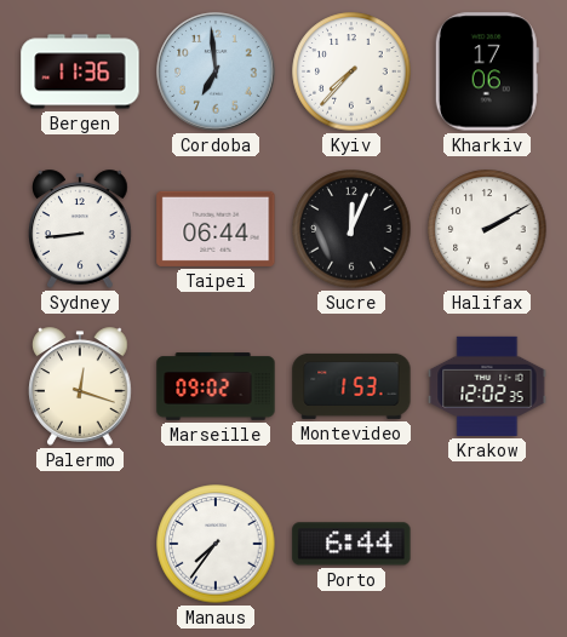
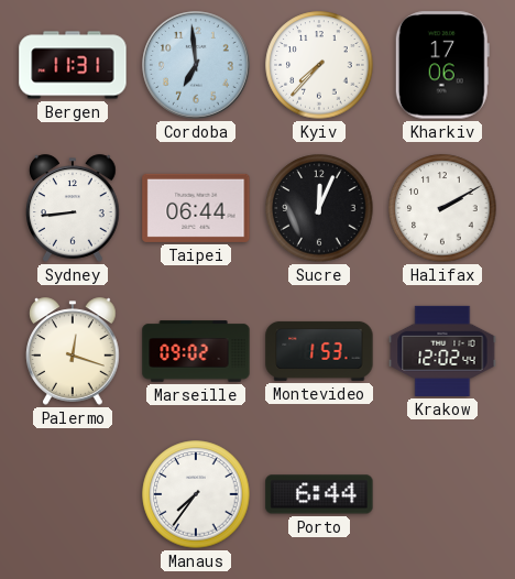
Bergen: 11:36 -> 11:31
Krakow: 12:02:35 -> 12:02:44
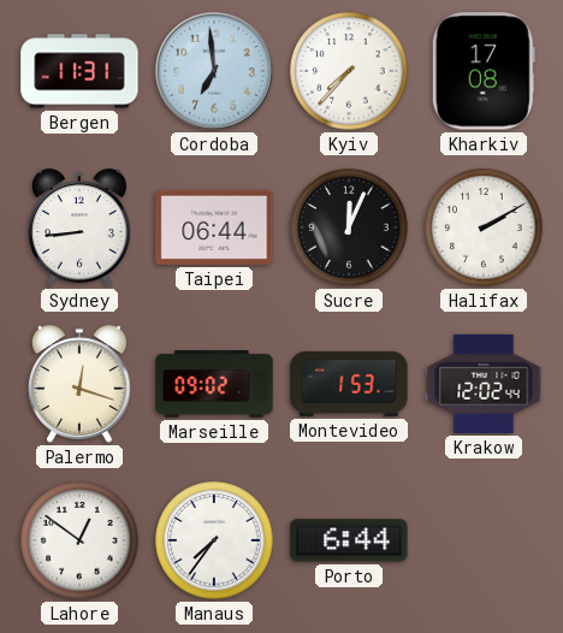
Kharkiv: 17:06 -> 17:08
Lahore: none -> 12:51
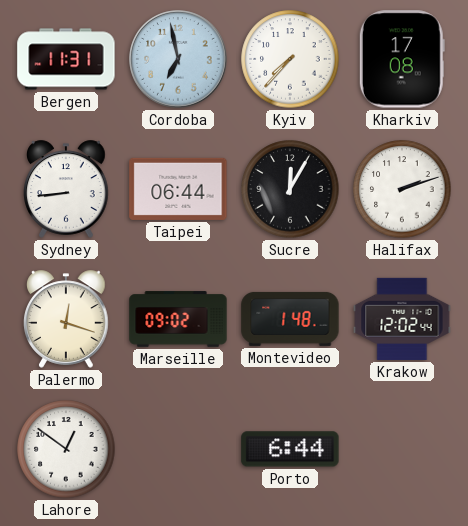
Cordoba: 6:59 -> 6:58
Sucre: 12:04 -> 12:05
Halifax: 2:10 -> 2:12
Montevideo: 1:53 -> 1:48
Manaus: 7:36 -> none
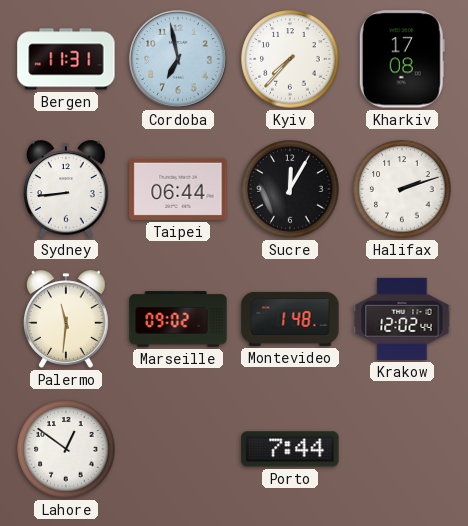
Palermo: 12:18 -> 11:31
Porto: 6:44 -> 7:44
